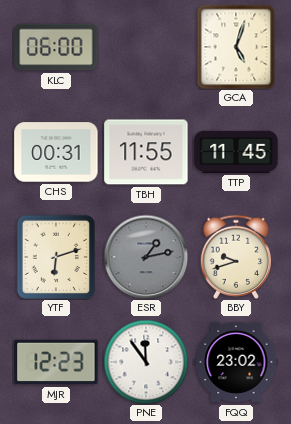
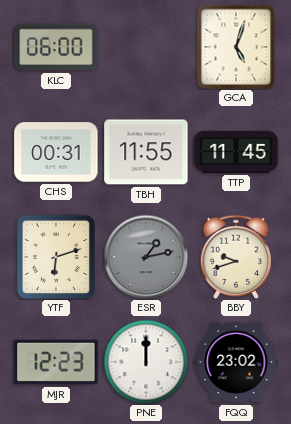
PNE: 11:54 -> 12:00
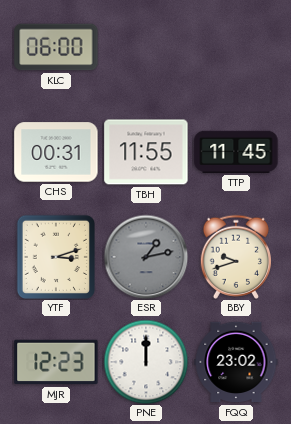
GCA: 5:03 -> none
YTF: 6:12 -> 3:12
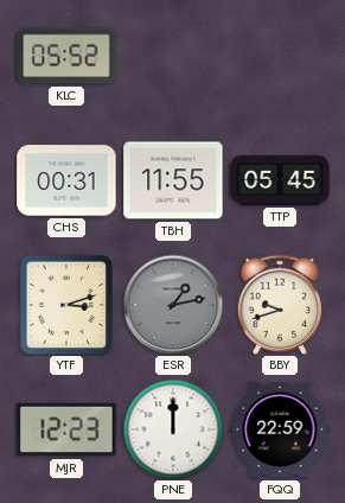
KLC: 06:00 -> 05:52
TTP: 11:45 -> 05:45
FQQ: 23:02 -> 22:59
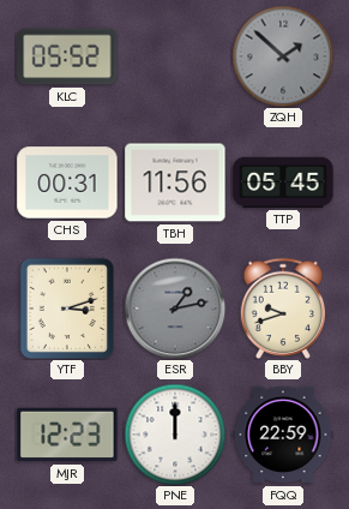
ZQH: none -> 1:52
TBH: 11:55 -> 11:56
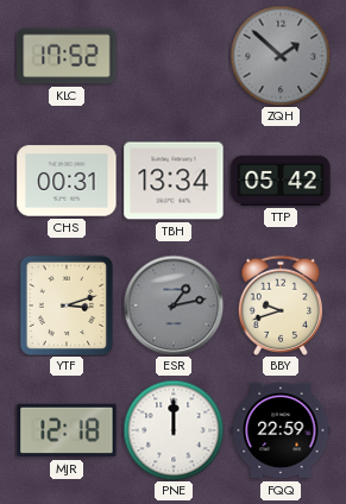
KLC: 05:52 -> 17:52
TBH: 11:56 -> 13:34
TTP: 05:45 -> 05:42
MJR: 12:23 -> 12:18
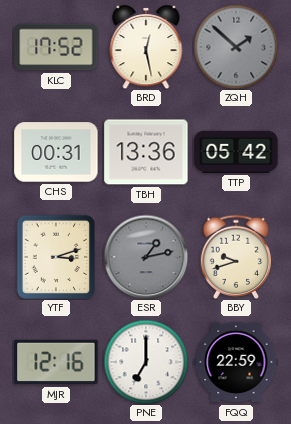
BRD: none -> 12:28
TBH: 13:34 -> 13:36
MJR: 12:18 -> 12:16
PNE: 12:00 -> 7:00
